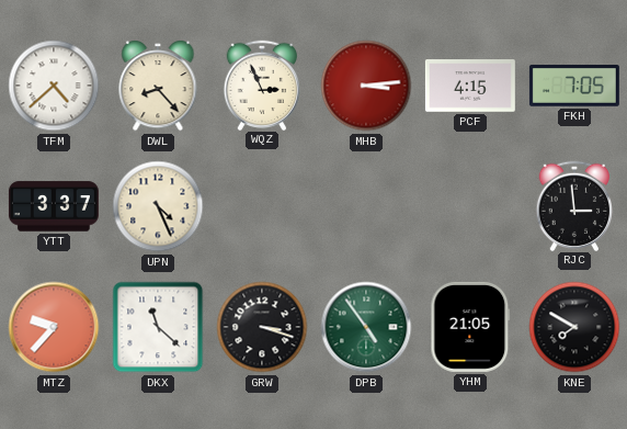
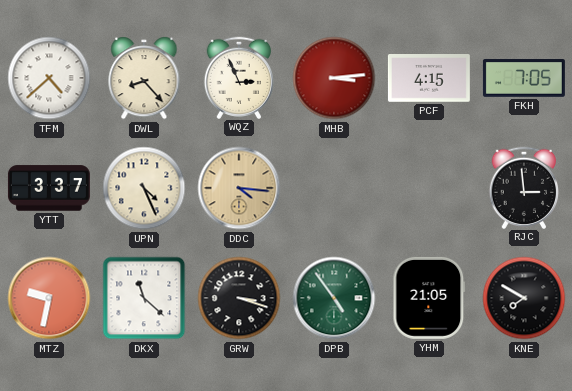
DDC: none -> 4:16
MTZ: 9:37 -> 9:32
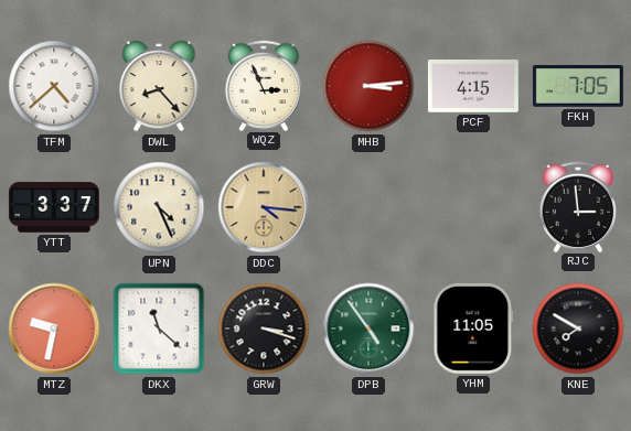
YHM: 21:05 -> 11:05
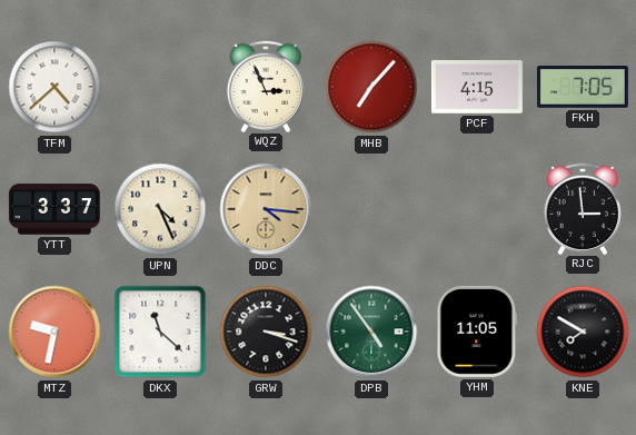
DWL: 8:23 -> none
MHB: 3:14 -> 7:07
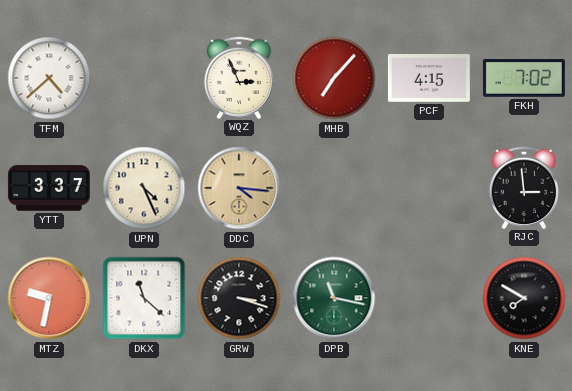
FKH: 7:05 -> 7:02
DPB: 4:54 -> 11:17
YHM: 11:05 -> none
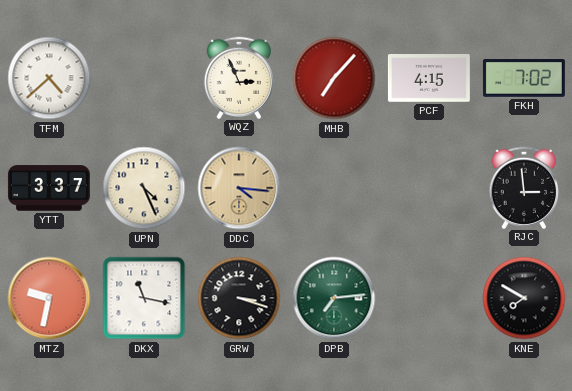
DKX: 11:22 -> 11:17
DPB: 11:17 -> 7:14
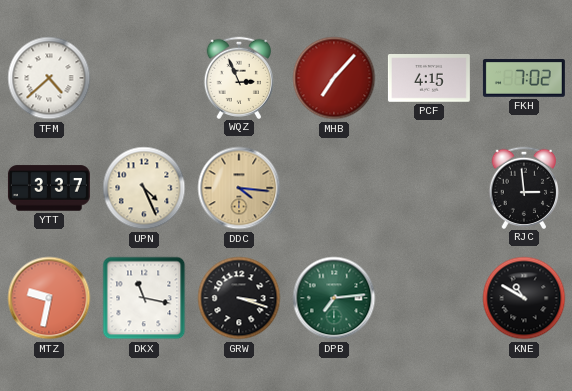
KNE: 7:50 -> 10:50
